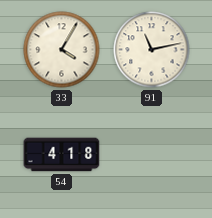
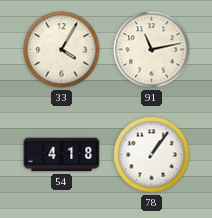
78: none -> 1:06
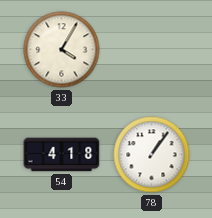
91: 11:13 -> none
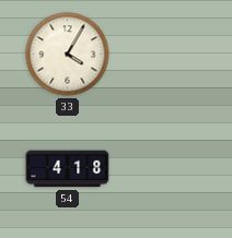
78: 1:06 -> none
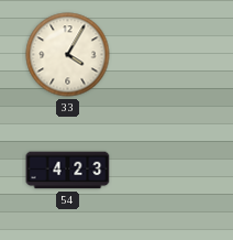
54: 4:18 -> 4:23
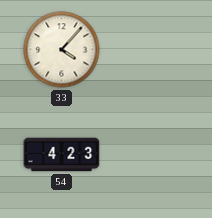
33: 4:05 -> 4:07
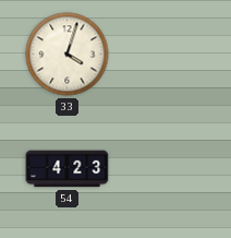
33: 4:07 -> 4:03
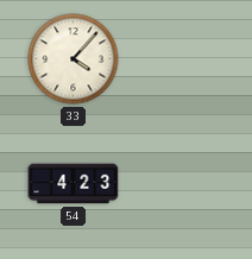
33: 4:03 -> 4:07
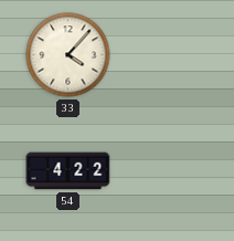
54: 4:23 -> 4:22
